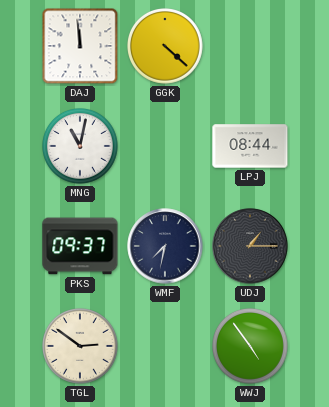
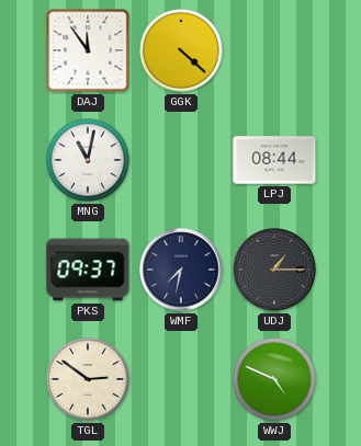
DAJ: 11:59 -> 11:54
WWJ: 4:54 -> 4:49
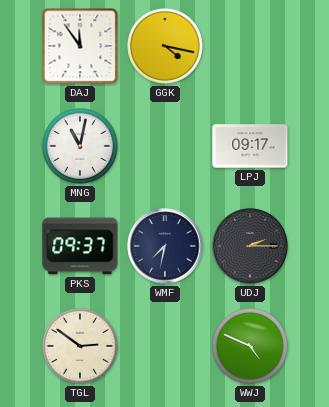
GGK: 4:22 -> 4:17
LPJ: 08:44 -> 09:17
UDJ: 1:15 -> 2:15
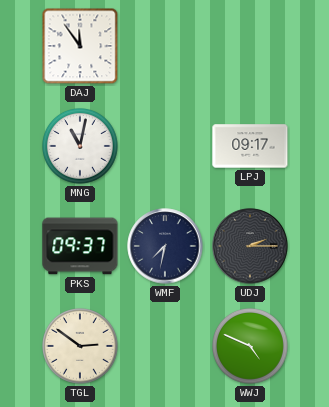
GGK: 4:17 -> none
